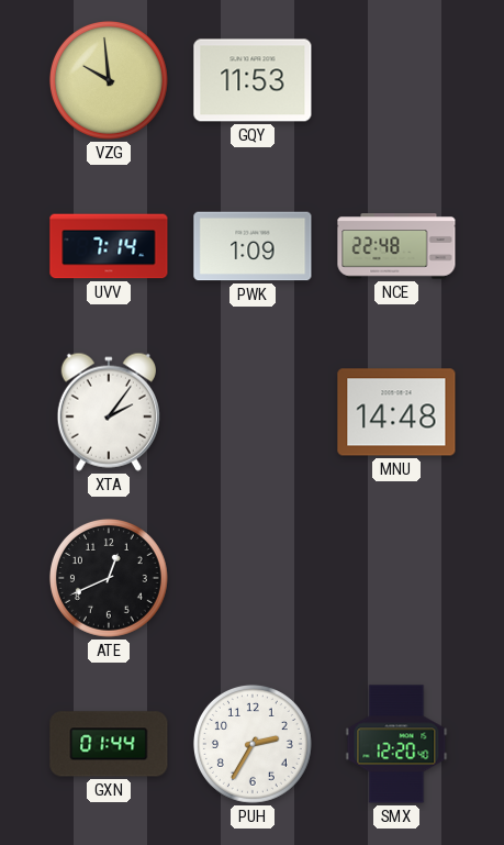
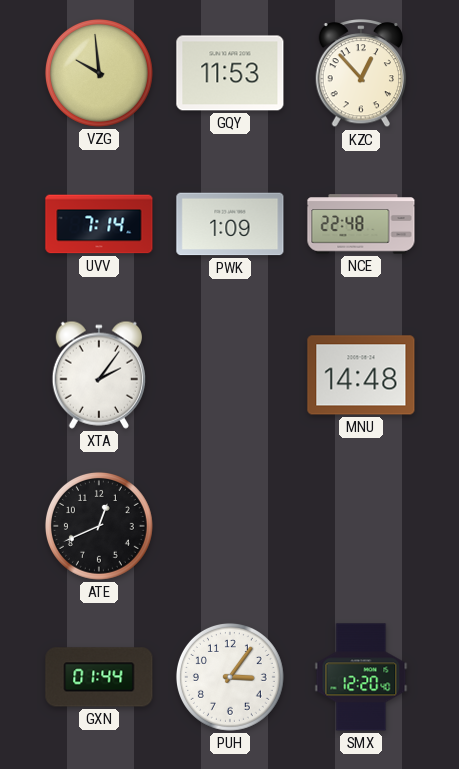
KZC: none -> 12:53
PUH: 2:35 -> 3:06
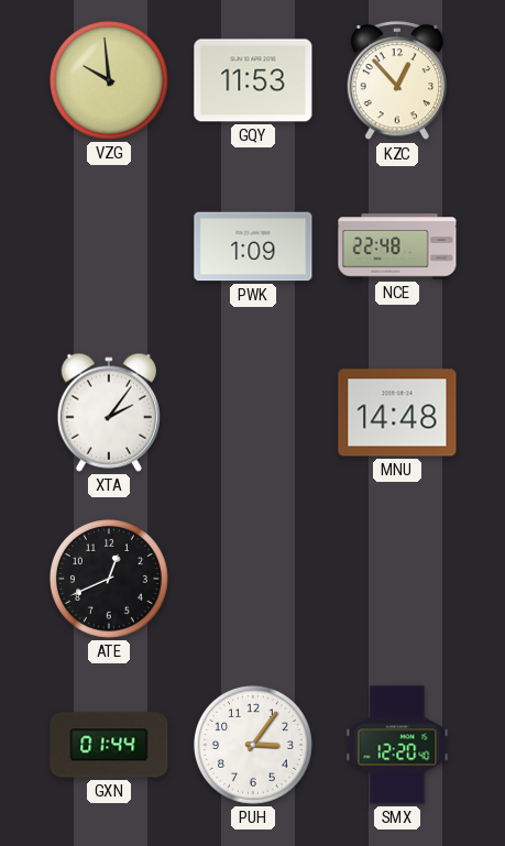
UVV: 7:14 -> none
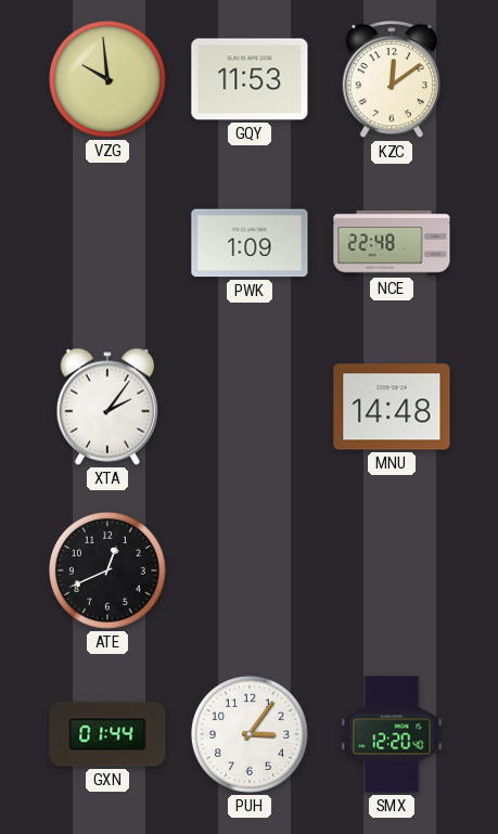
KZC: 12:53 -> 12:09
